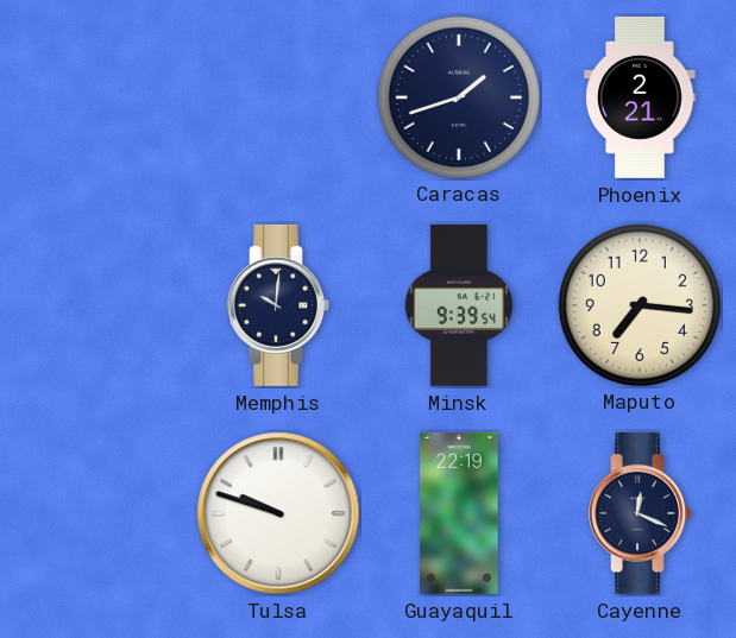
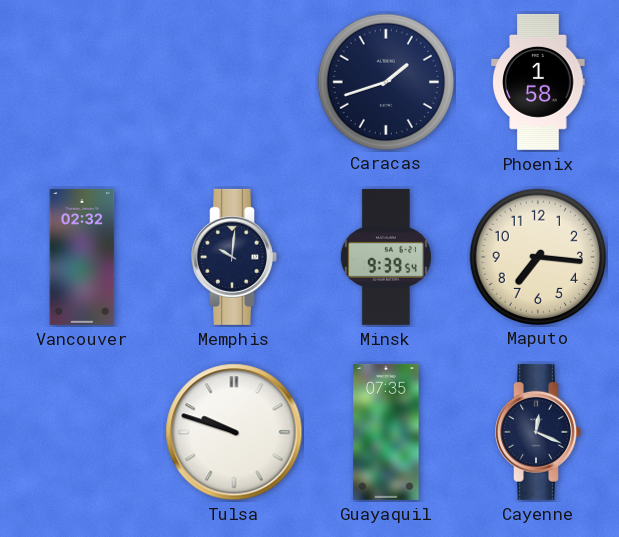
Phoenix: 2:21 -> 1:58
Vancouver: none -> 02:32
Guayaquil: 22:19 -> 07:35
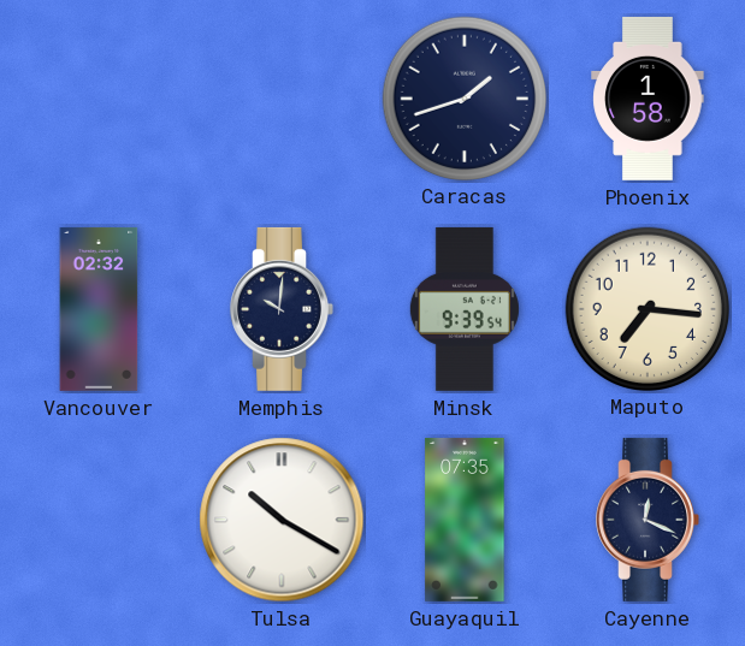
Tulsa: 9:48 -> 10:20
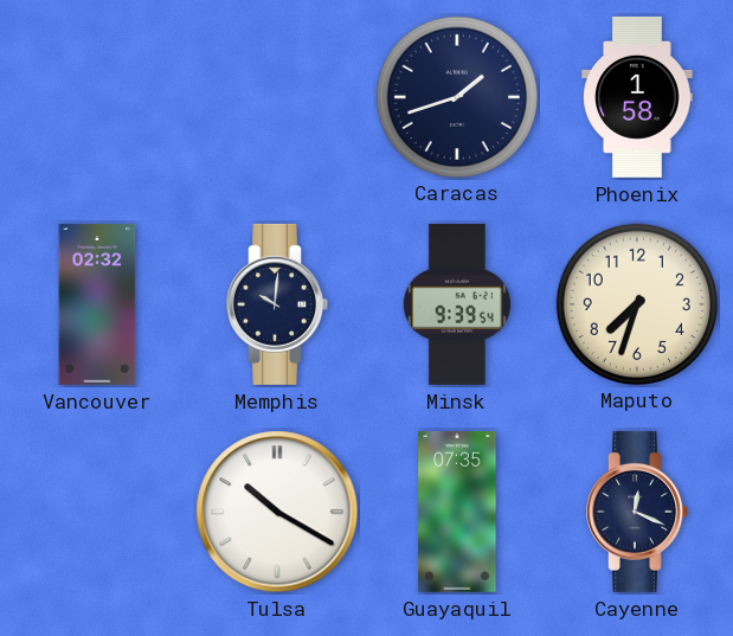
Maputo: 7:16 -> 7:33
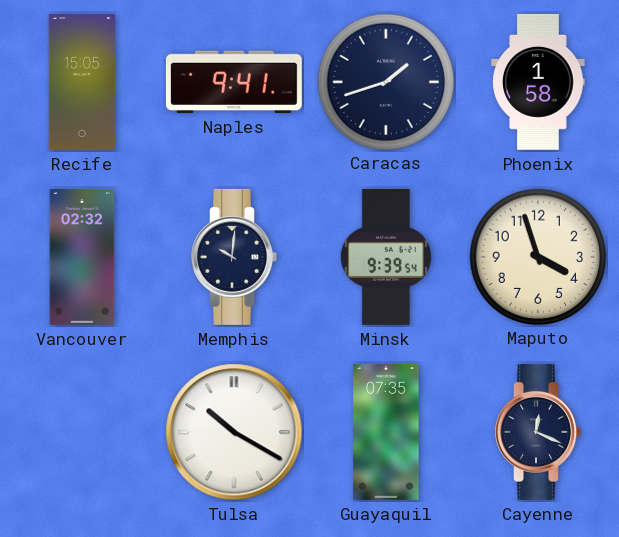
Recife: none -> 15:05
Naples: none -> 9:41
Maputo: 7:33 -> 3:57
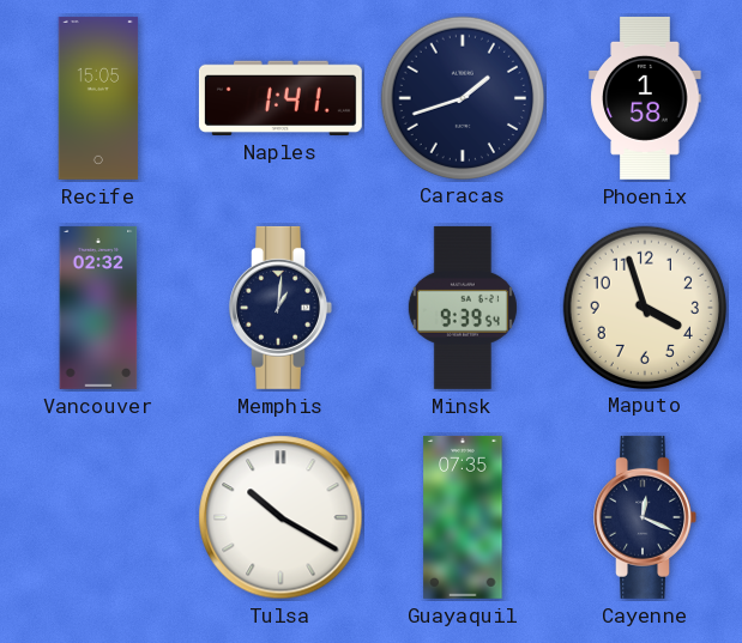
Naples: 9:41 -> 1:41
Memphis: 10:01 -> 1:01
